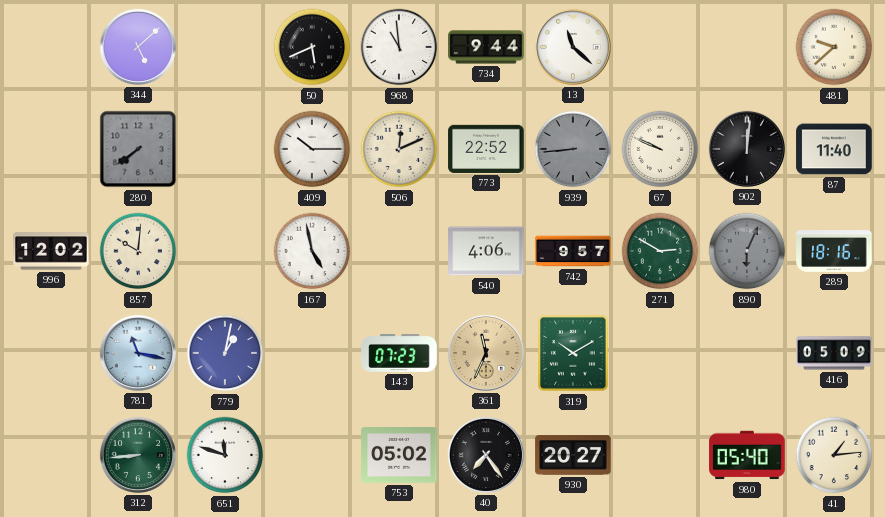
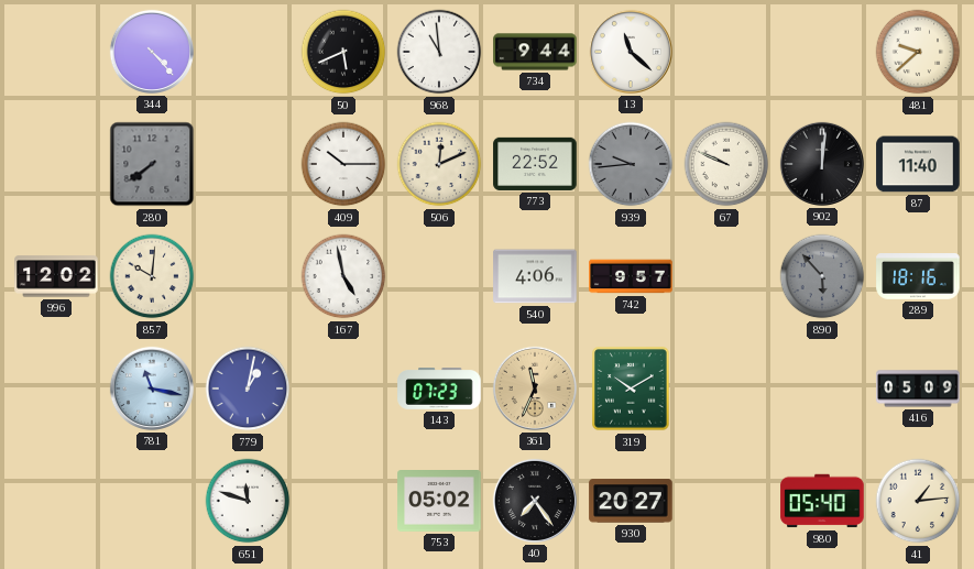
344: 5:08 -> 4:23
939: 8:44 -> 9:44
271: 2:50 -> none
890: 6:04 -> 5:53
312: 8:44 -> none
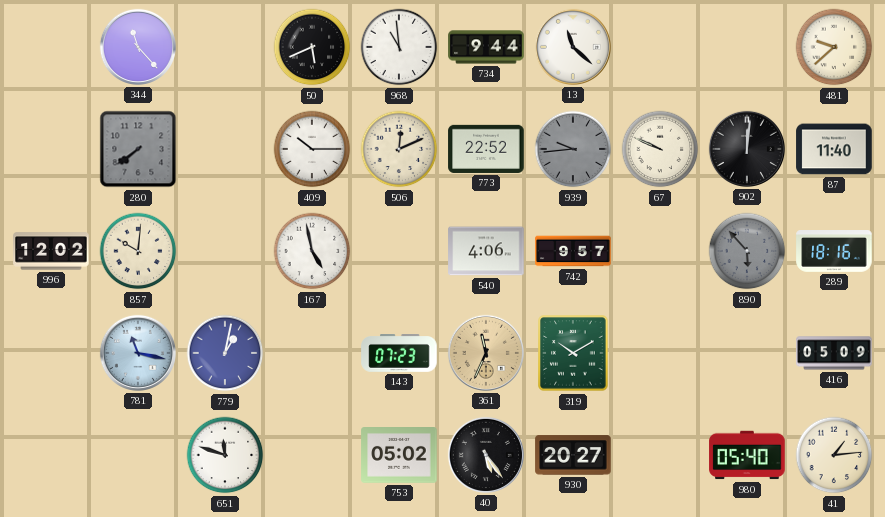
344: 4:23 -> 11:23
40: 7:24 -> 5:24
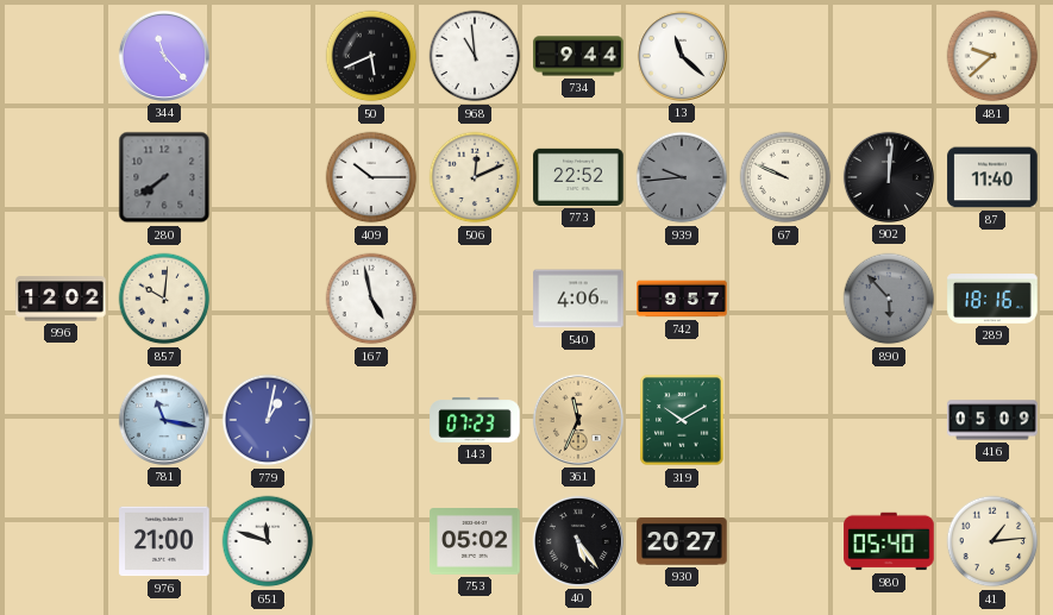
976: none -> 21:00
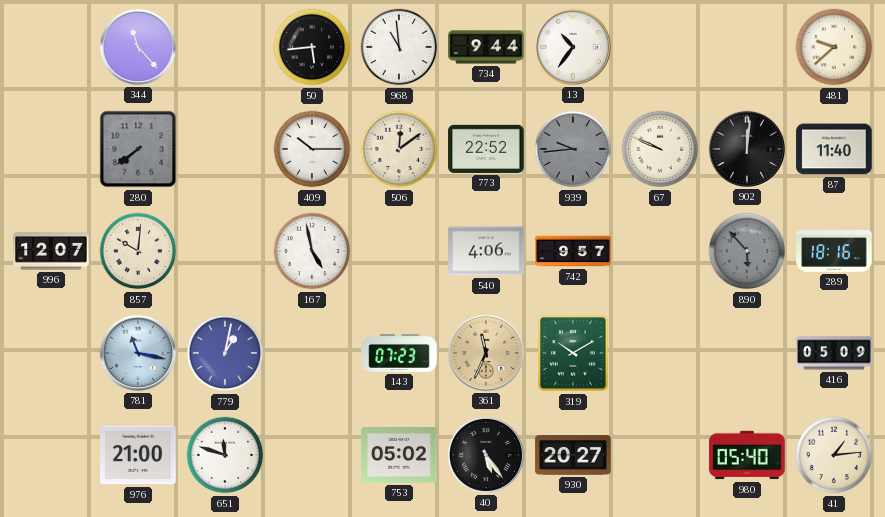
50: 5:41 -> 5:44
13: 11:22 -> 10:36
506: 12:11 -> 12:09
996: 12:02 -> 12:07
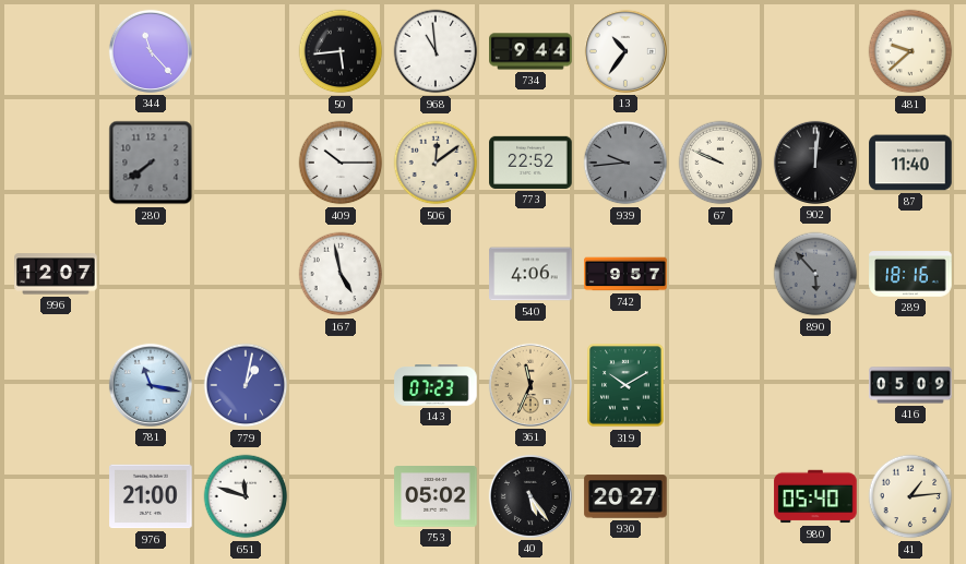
857: 10:01 -> none
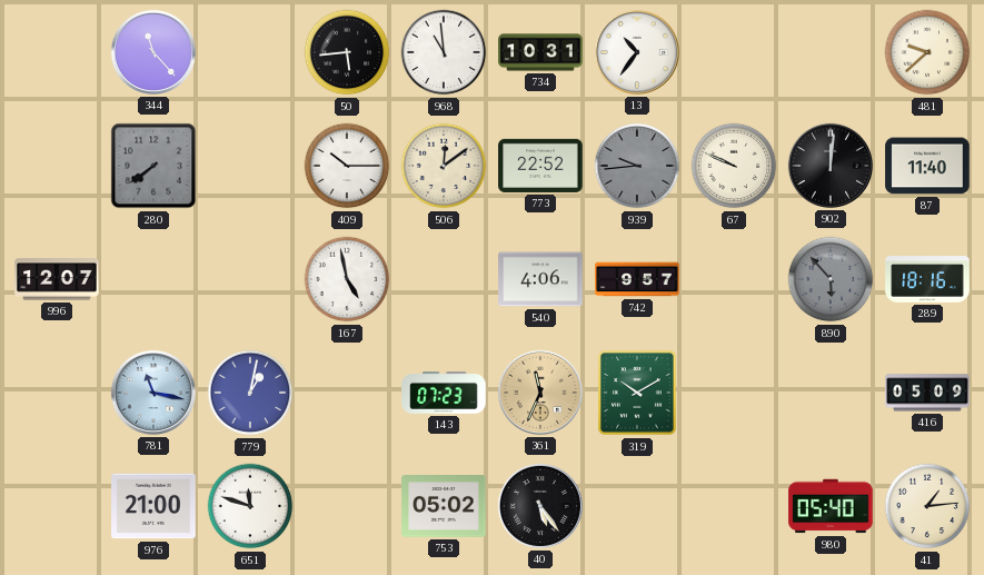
734: 9:44 -> 10:31
930: 20:27 -> none
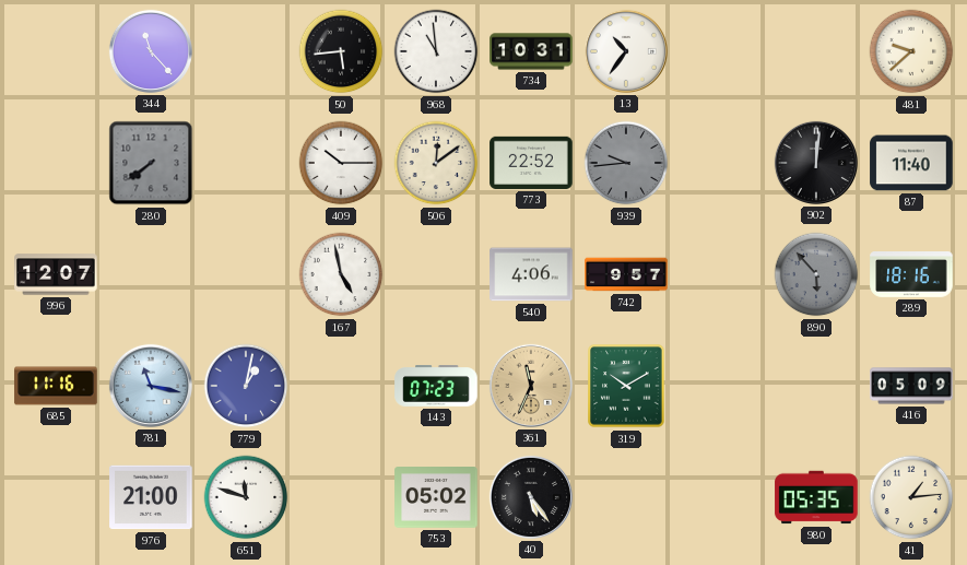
67: 9:49 -> none
685: none -> 11:16
980: 05:40 -> 05:35
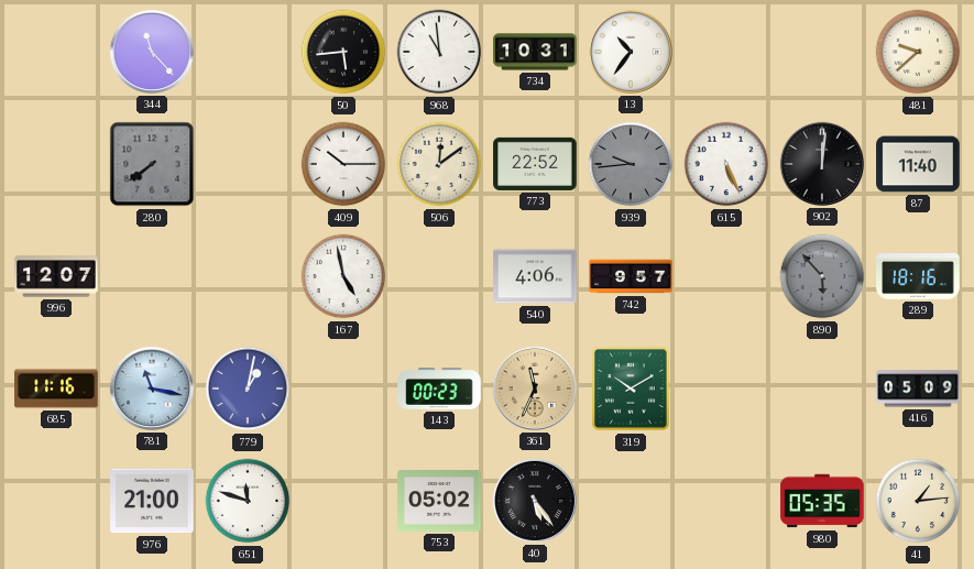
615: none -> 5:26
143: 07:23 -> 00:23
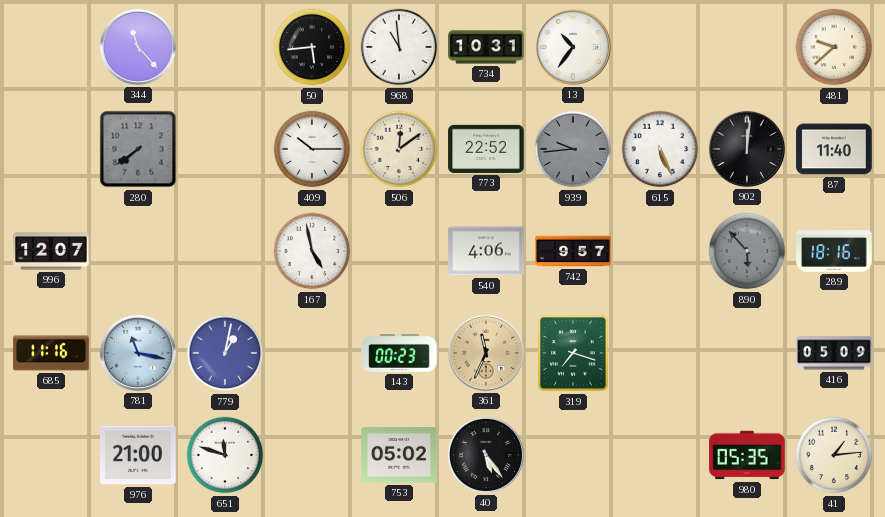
319: 10:10 -> 7:18
